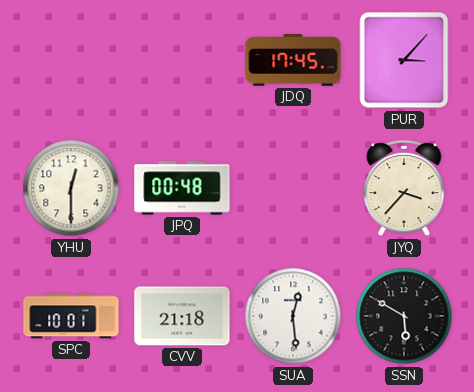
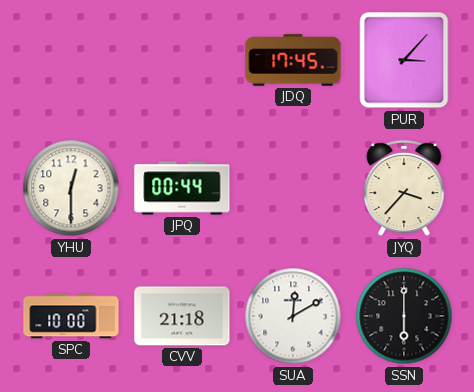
JPQ: 00:48 -> 00:44
SPC: 10:01 -> 10:00
SUA: 12:29 -> 12:10
SSN: 5:50 -> 6:00
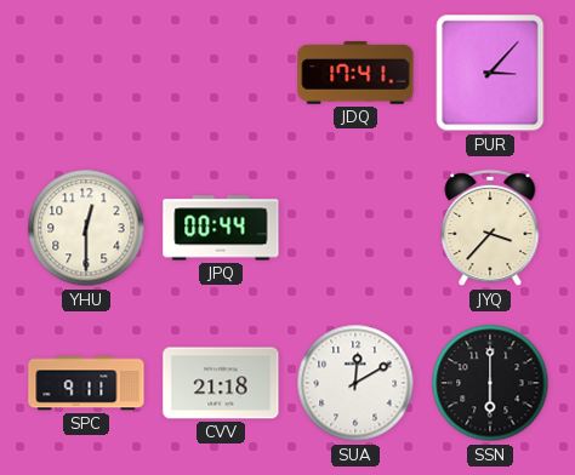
JDQ: 17:45 -> 17:41
SPC: 10:00 -> 9:11
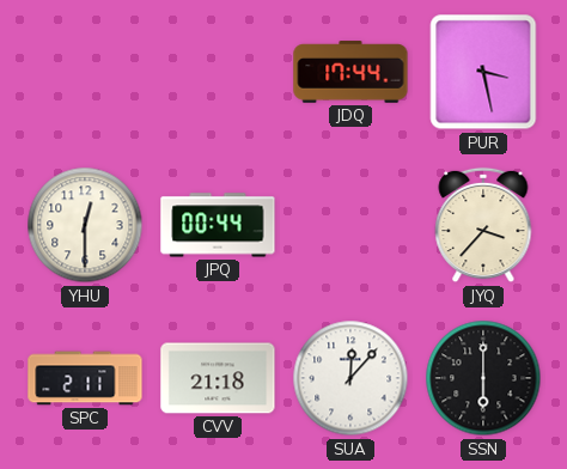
JDQ: 17:41 -> 17:44
PUR: 3:07 -> 3:28
SPC: 9:11 -> 2:11
SUA: 12:10 -> 12:07
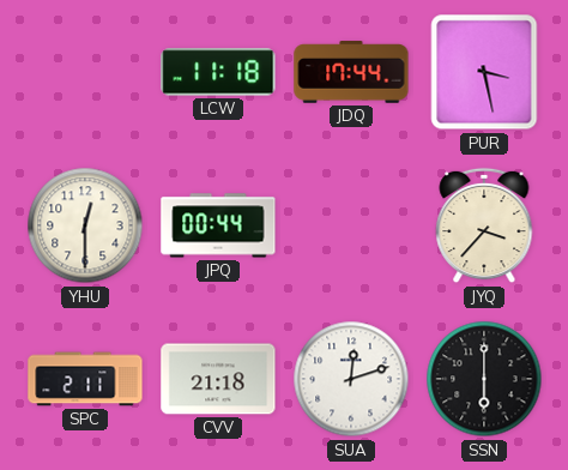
LCW: none -> 11:18
SUA: 12:07 -> 12:12
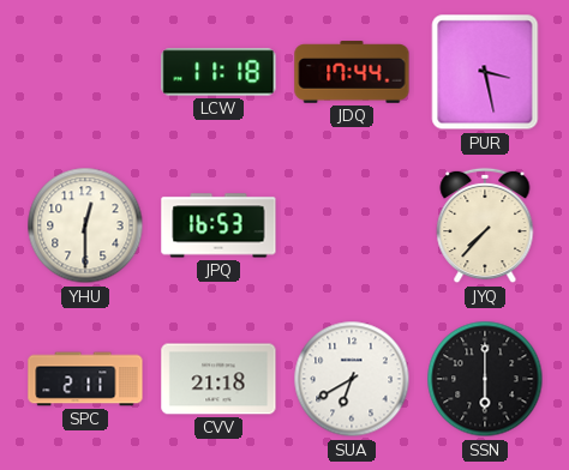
JPQ: 00:44 -> 16:53
JYQ: 3:37 -> 7:37
SUA: 12:12 -> 6:40
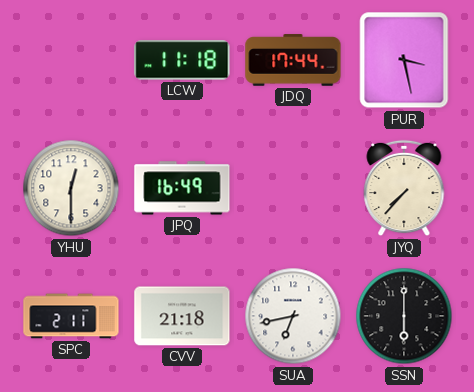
JPQ: 16:53 -> 16:49
SUA: 6:40 -> 6:43
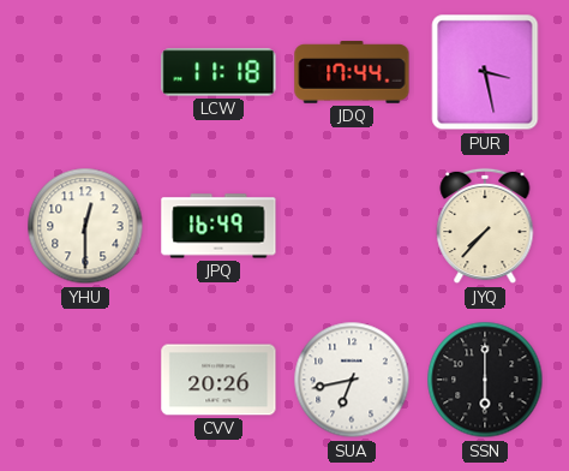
SPC: 2:11 -> none
CVV: 21:18 -> 20:26
